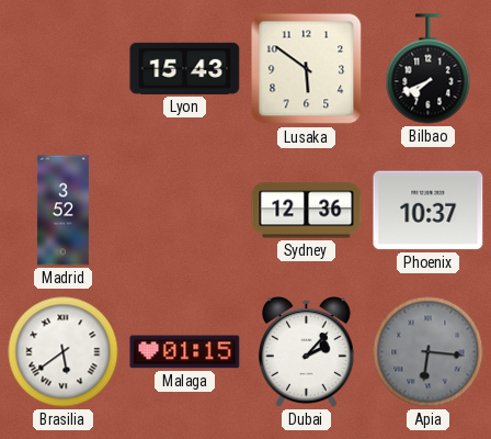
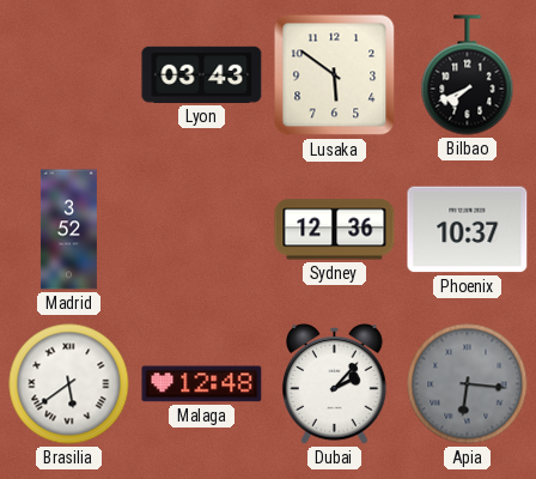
Lyon: 15:43 -> 03:43
Malaga: 01:15 -> 12:48
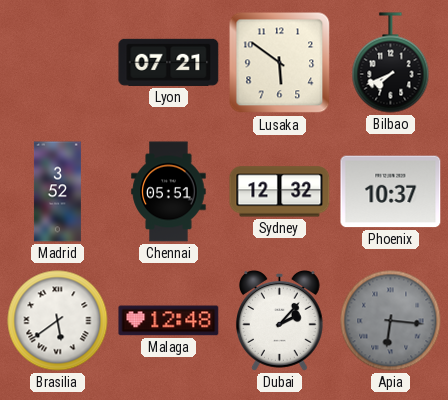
Lyon: 03:43 -> 07:21
Chennai: none -> 05:51
Sydney: 12:36 -> 12:32
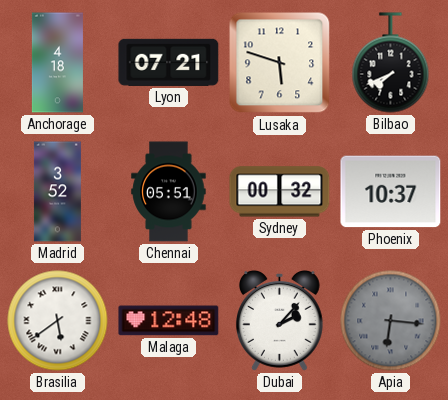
Anchorage: none -> 4:18
Lusaka: 5:51 -> 5:48
Sydney: 12:32 -> 00:32
